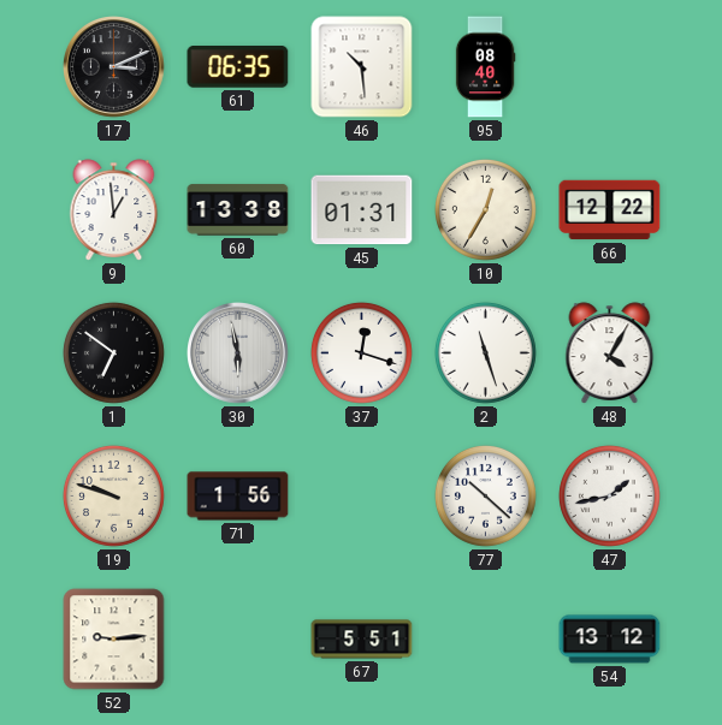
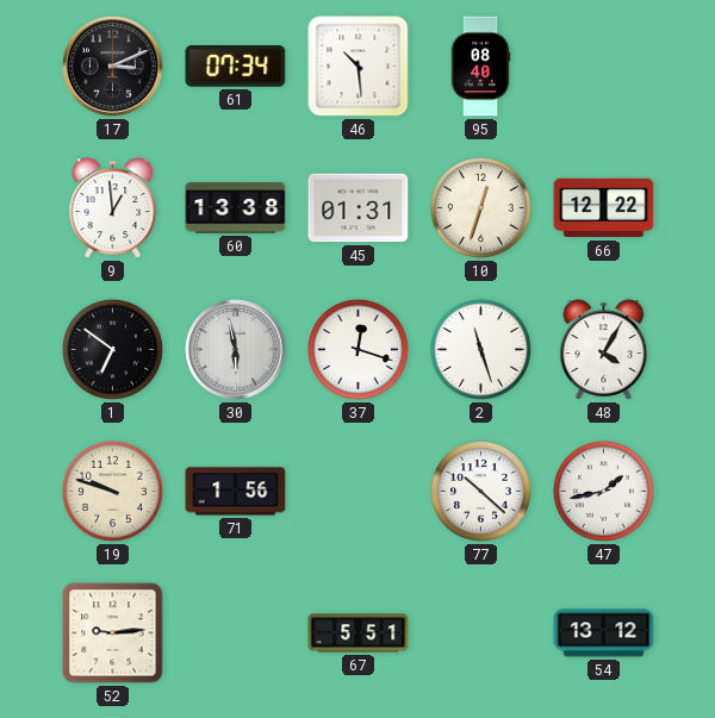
61: 06:35 -> 07:34
10: 12:35 -> 12:33
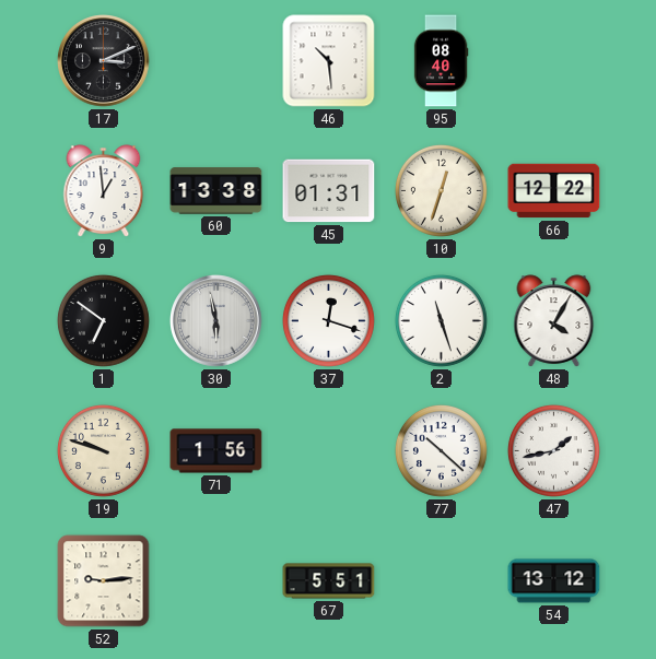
61: 07:34 -> none
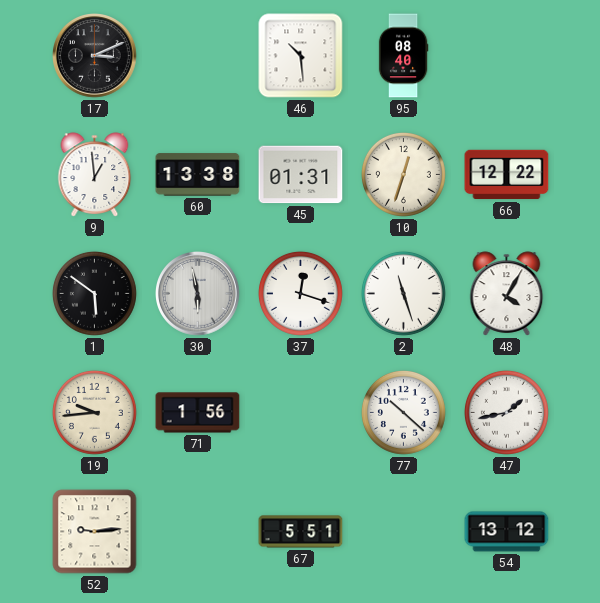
1: 6:51 -> 5:51
19: 9:48 -> 9:44
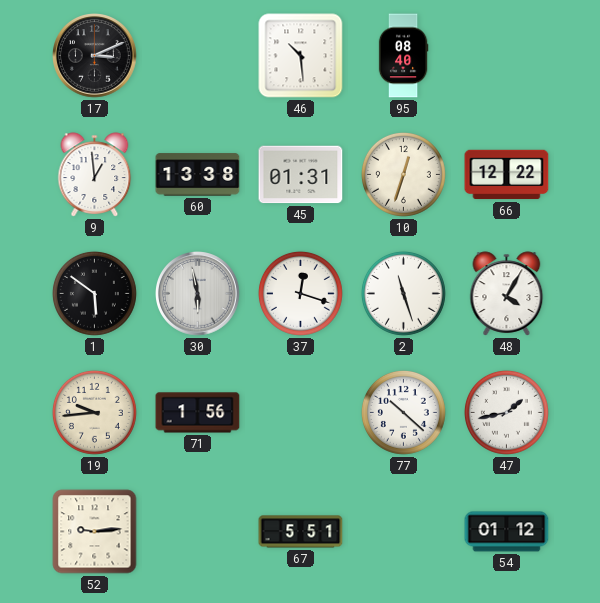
54: 13:12 -> 01:12
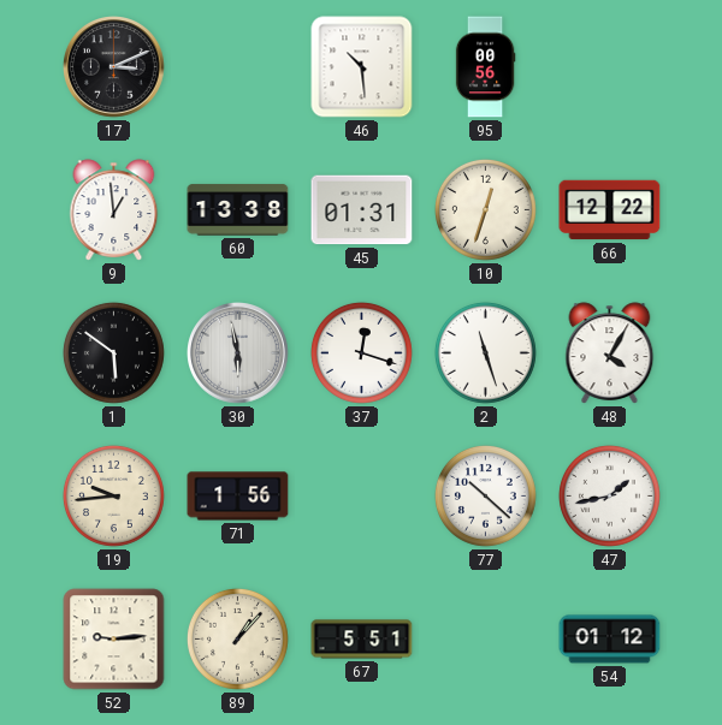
95: 08:40 -> 00:56
89: none -> 1:07
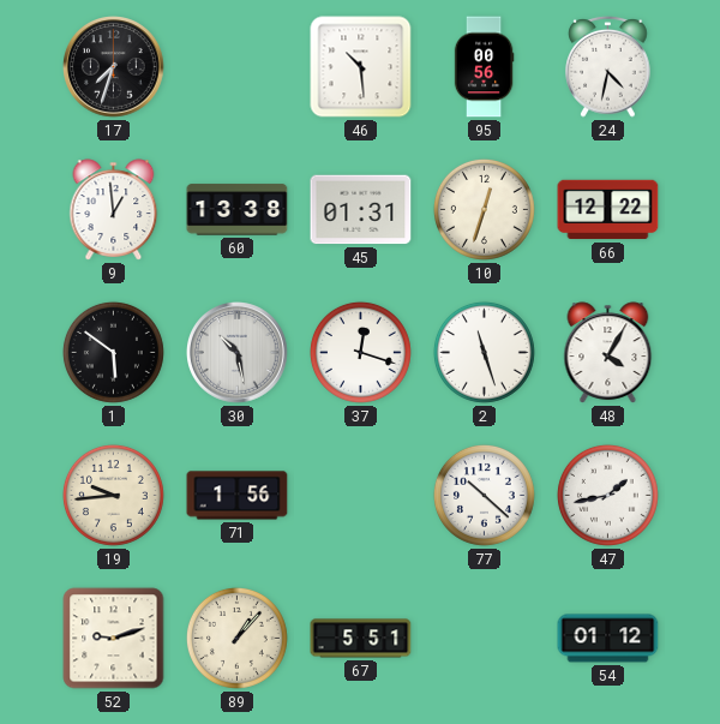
17: 3:11 -> 7:33
24: none -> 4:32
30: 5:58 -> 10:28
52: 9:14 -> 9:12
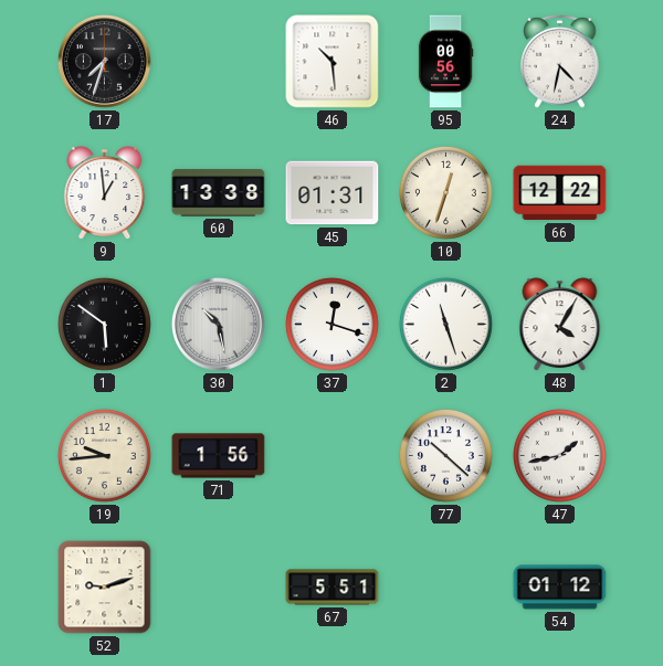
89: 1:07 -> none
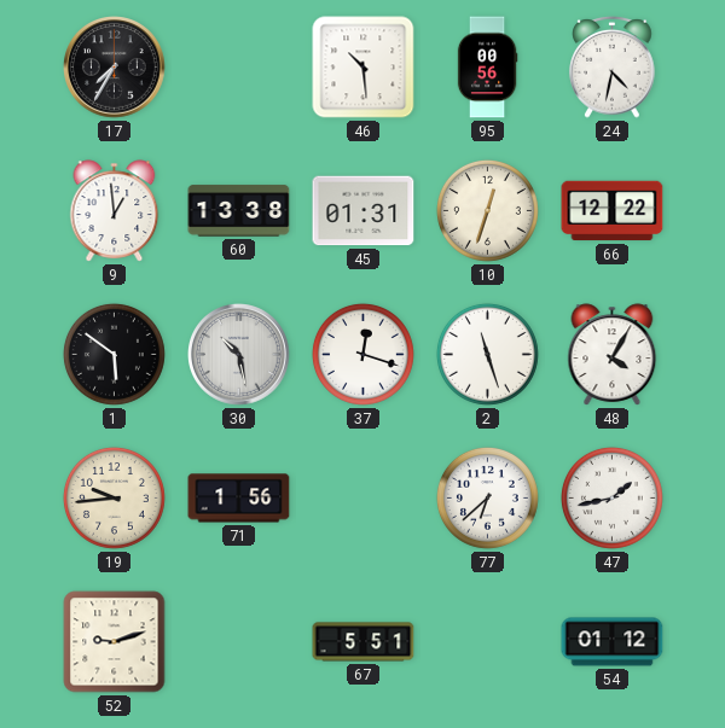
17: 7:33 -> 7:35
77: 10:22 -> 6:38
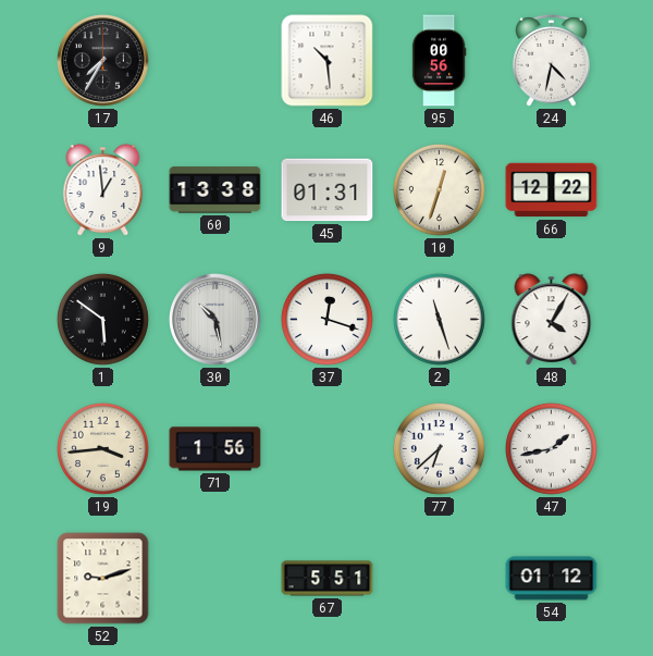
19: 9:44 -> 3:44
